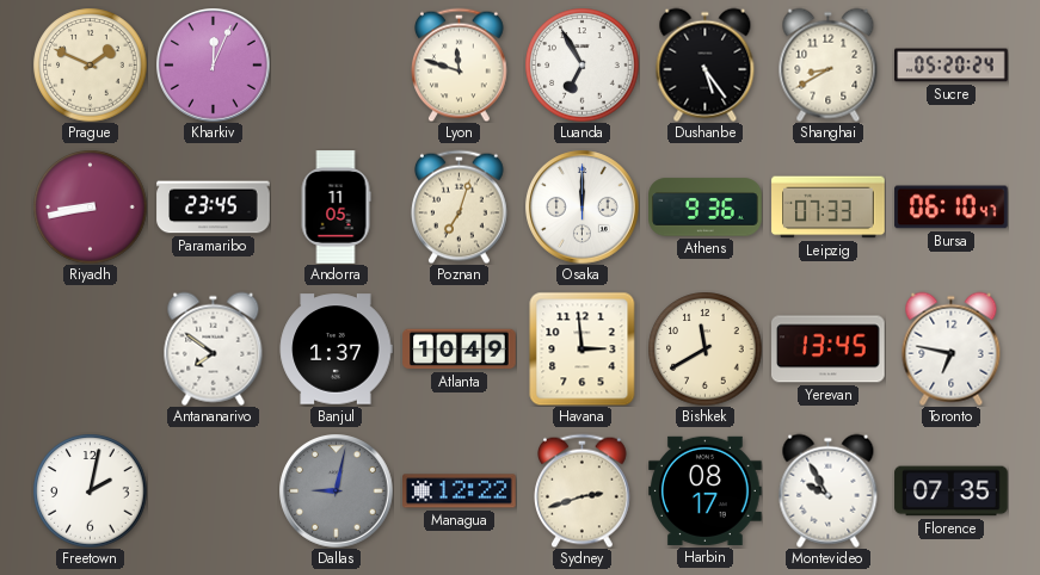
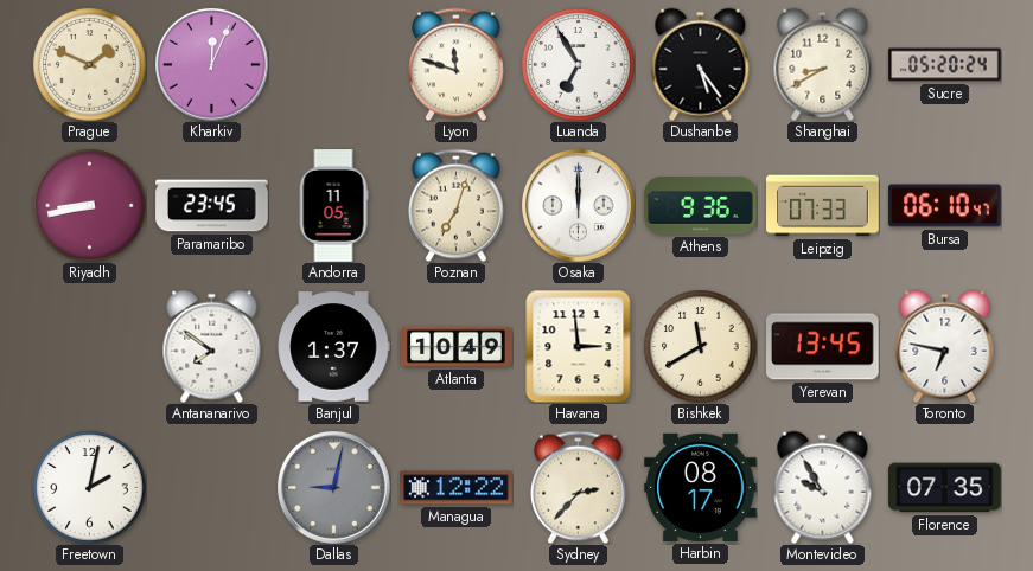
Sydney: 2:42 -> 2:37
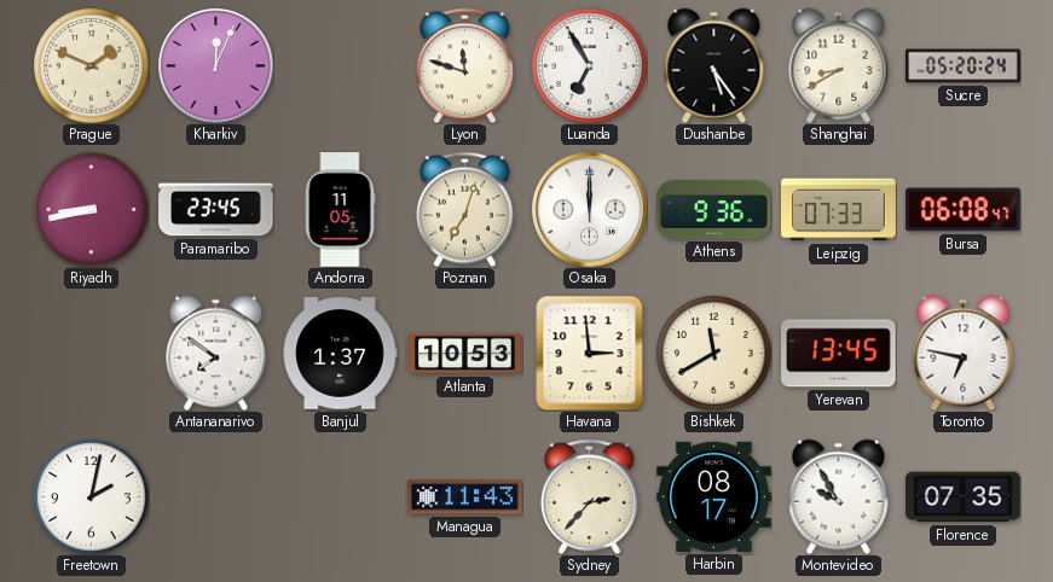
Bursa: 06:10 -> 06:08
Atlanta: 10:49 -> 10:53
Dallas: 9:02 -> none
Managua: 12:22 -> 11:43
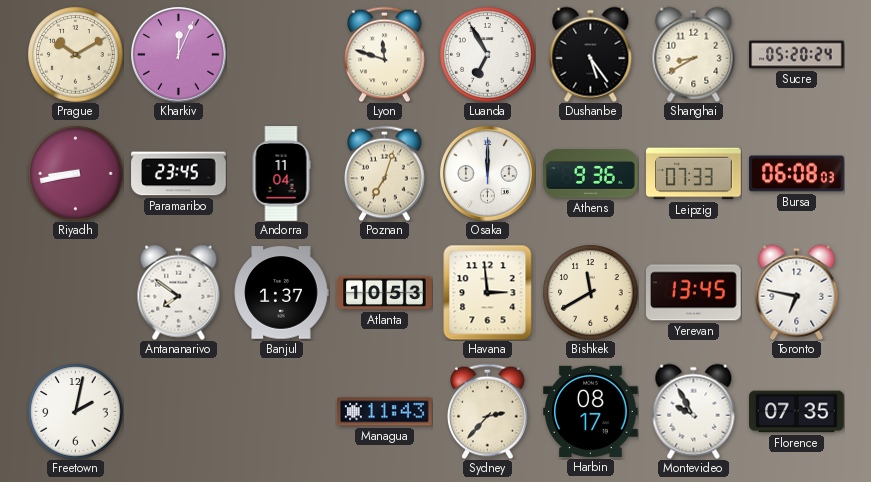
Prague: 1:49 -> 10:10
Andorra: 11:05 -> 11:04
Bursa: 06:08:47 -> 06:08:03
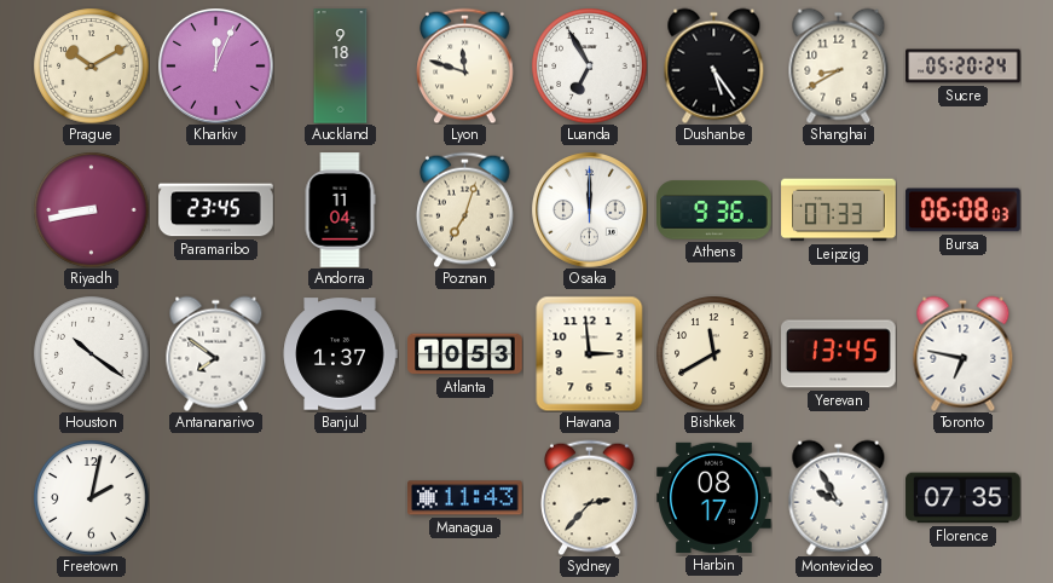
Auckland: none -> 9:18
Houston: none -> 10:21
